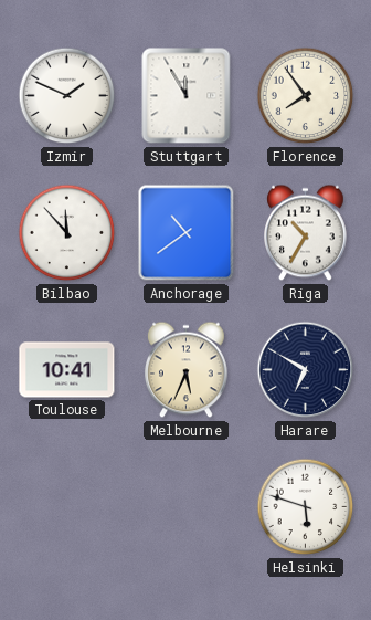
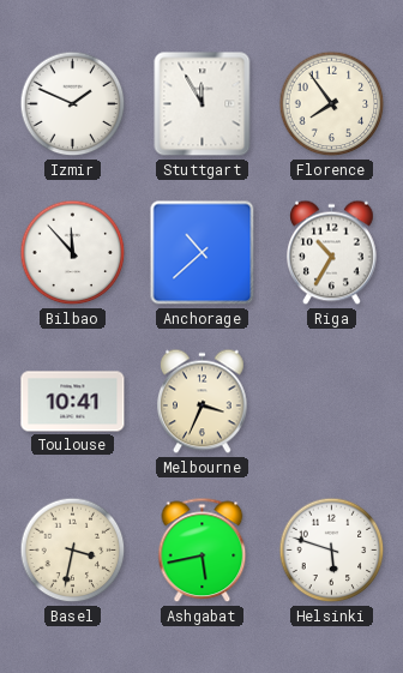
Anchorage: 10:39 -> 10:38
Melbourne: 5:34 -> 3:34
Harare: 6:50 -> none
Basel: none -> 3:32
Ashgabat: none -> 5:43
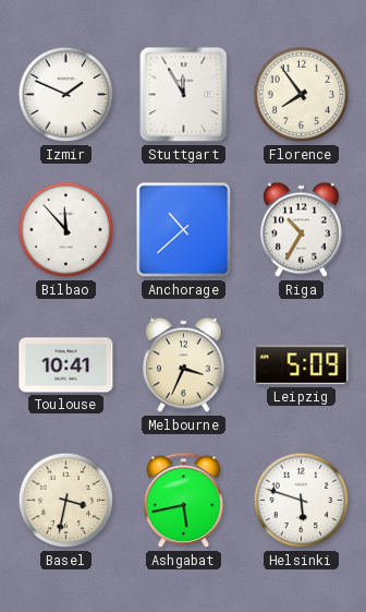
Leipzig: none -> 5:09
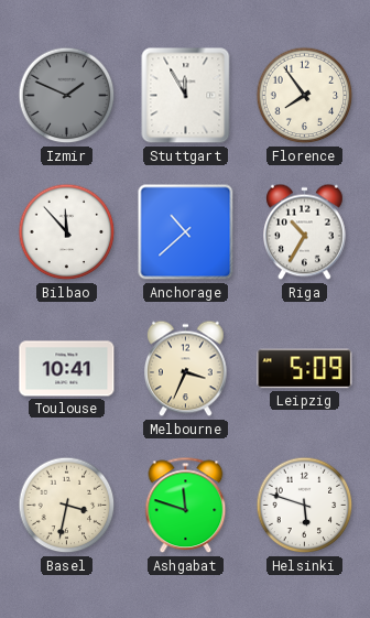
Izmir dial: white -> grey
Ashgabat: 5:43 -> 11:48
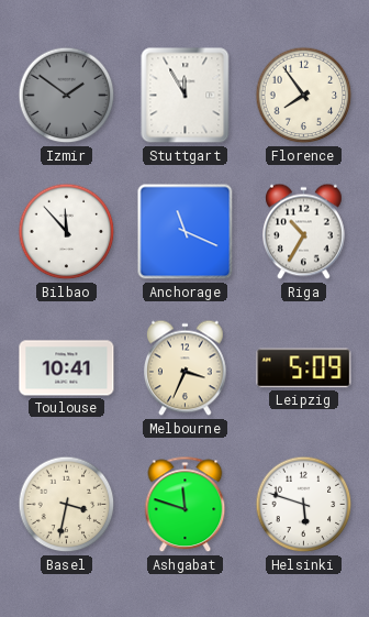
Izmir: 1:49 -> 1:51
Anchorage: 10:38 -> 11:19
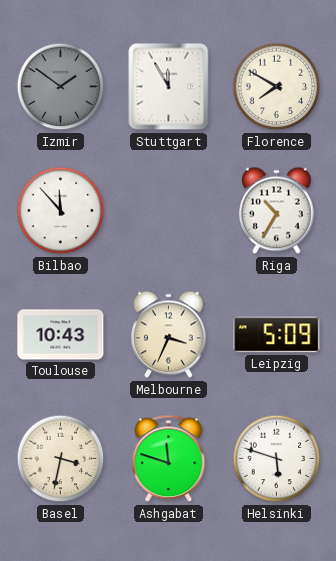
Florence: 7:54 -> 7:50
Anchorage: 11:19 -> none
Toulouse: 10:41 -> 10:43
